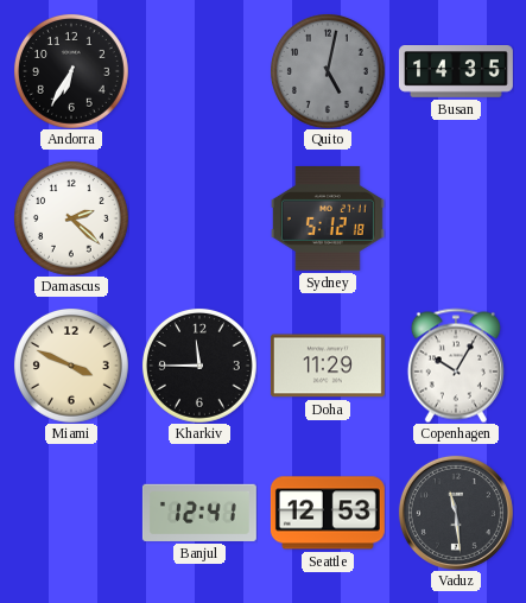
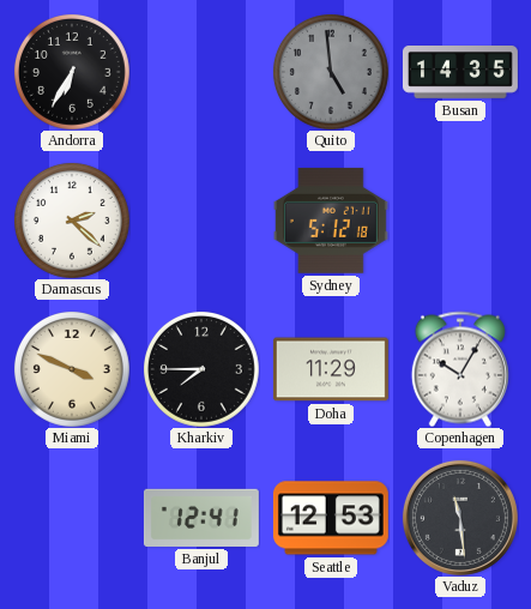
Quito: 5:02 -> 4:59
Kharkiv: 11:45 -> 7:45
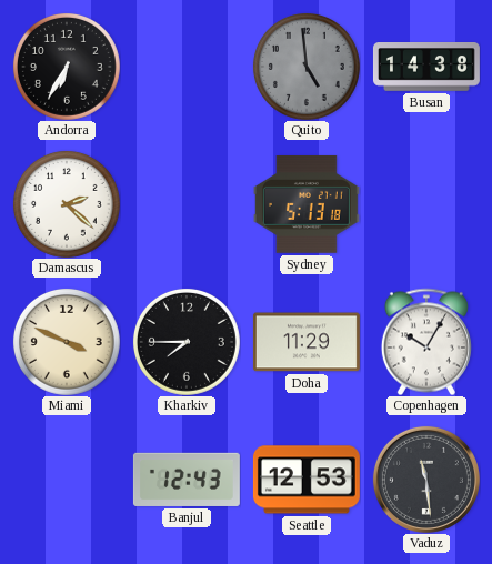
Busan: 14:35 -> 14:38
Sydney: 5:12 -> 5:13
Banjul: 12:41 -> 12:43
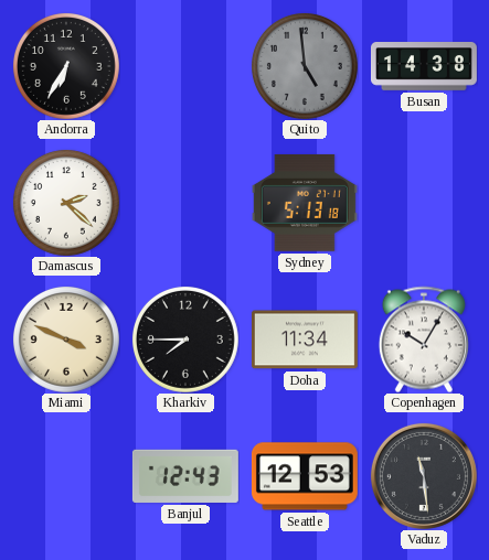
Doha: 11:29 -> 11:34
